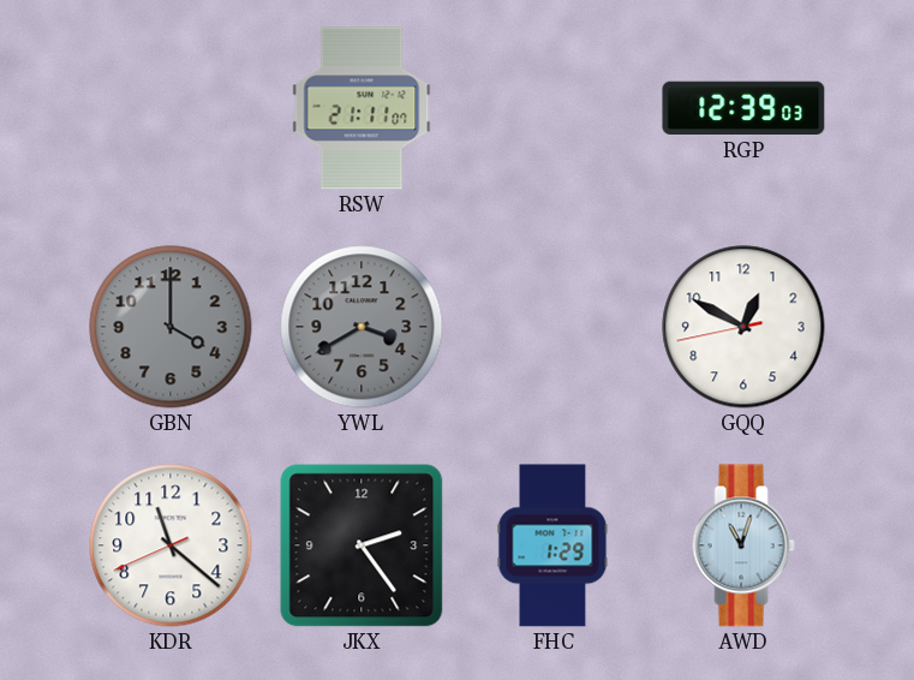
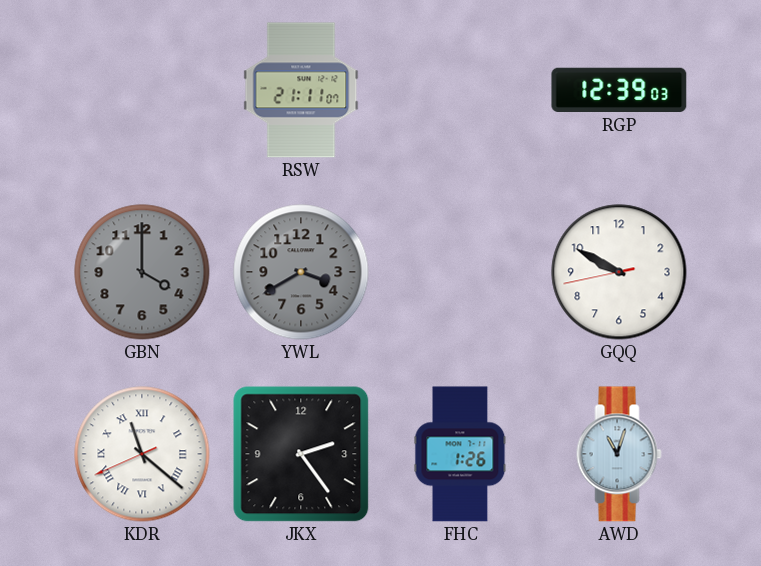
GQQ: 12:49 -> 9:49
KDR numerals: Arabic -> Roman
FHC: 1:29 -> 1:26
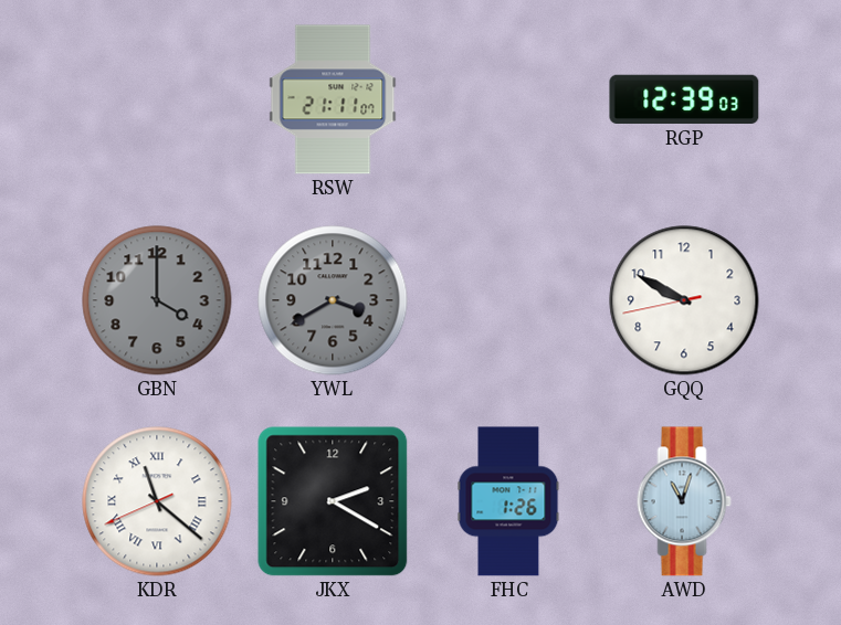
JKX: 2:24 -> 2:20
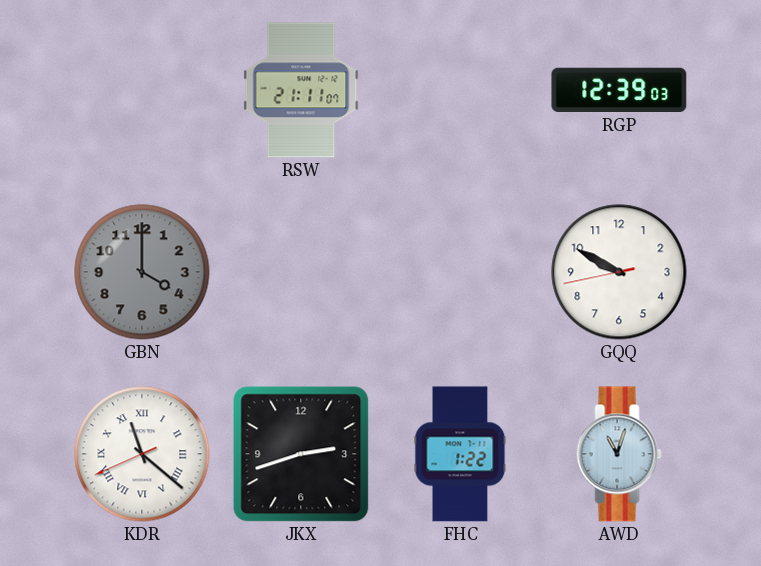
YWL: 3:40 -> none
JKX: 2:20 -> 2:42
FHC: 1:26 -> 1:22
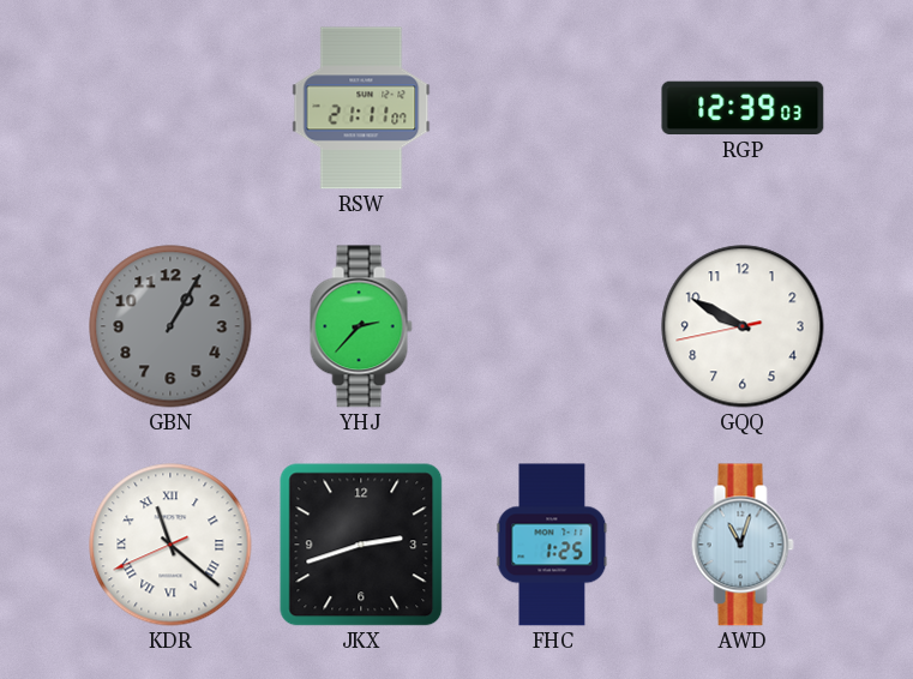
GBN: 4:00 -> 1:05
YHJ: none -> 2:37
FHC: 1:22 -> 1:25
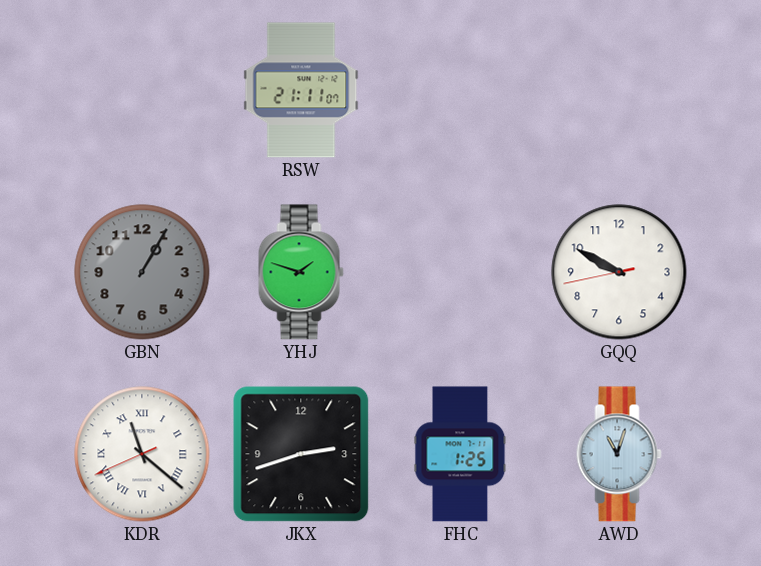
RGP: 12:39 -> none
YHJ: 2:37 -> 1:48
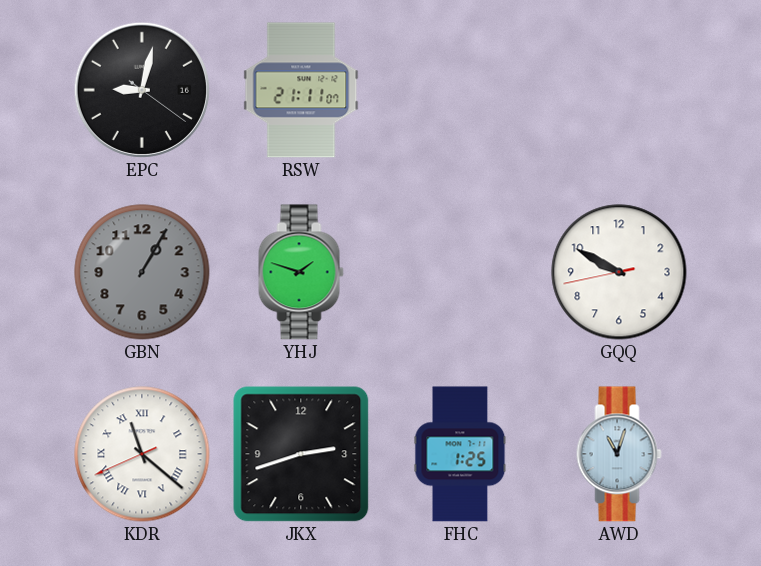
EPC: none -> 9:02
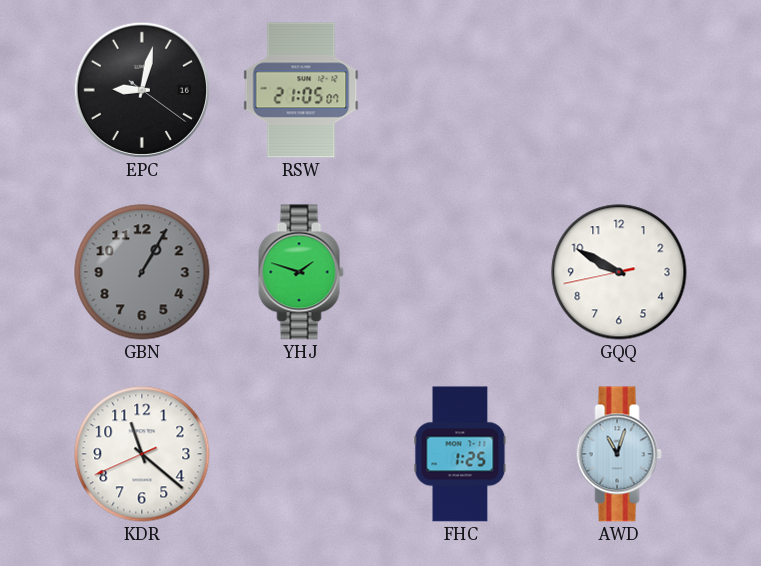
RSW: 21:11 -> 21:05
KDR numerals: Roman -> Arabic
JKX: 2:42 -> none
